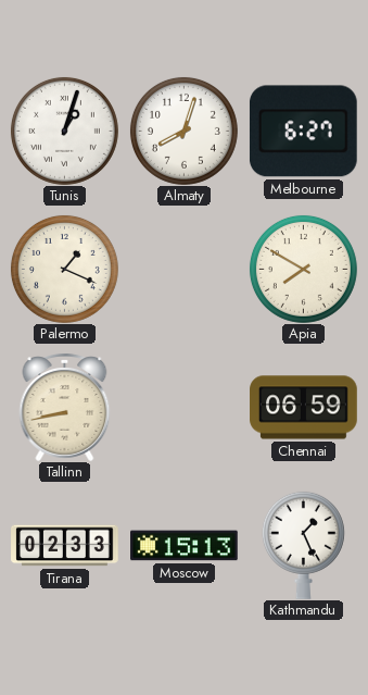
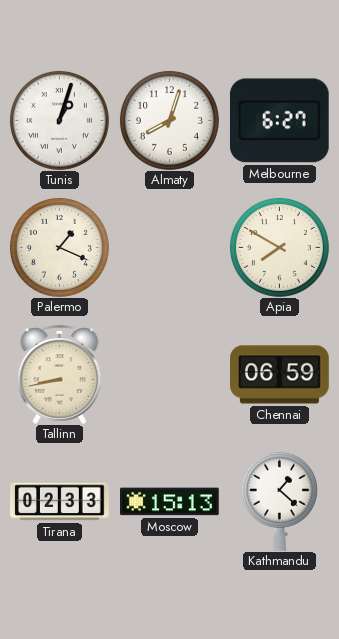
Kathmandu: 1:26 -> 1:22
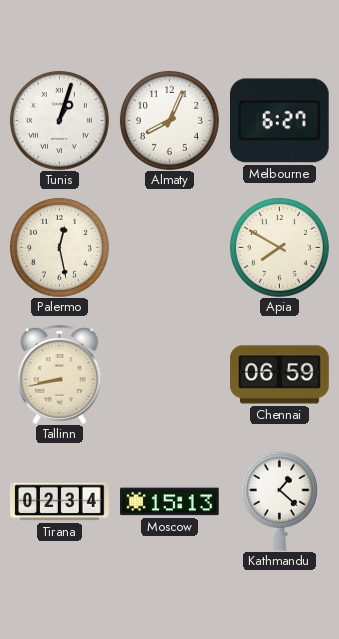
Almaty: 8:03 -> 8:04
Palermo: 1:19 -> 12:28
Tirana: 02:33 -> 02:34
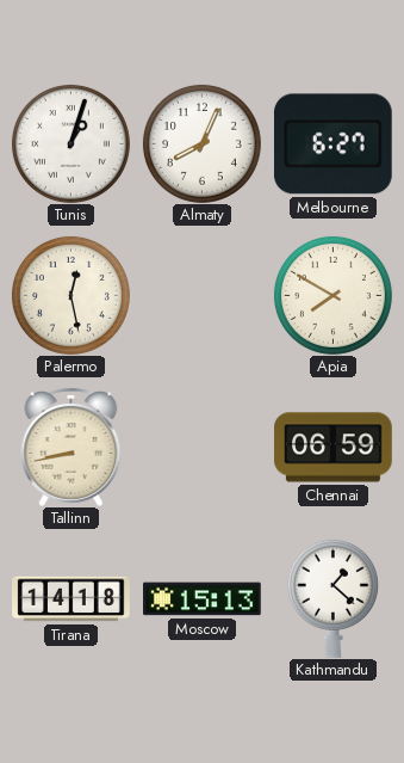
Tirana: 02:34 -> 14:18
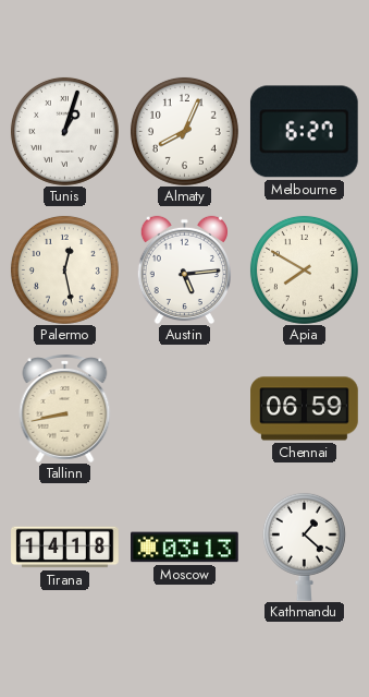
Austin: none -> 5:14
Moscow: 15:13 -> 03:13
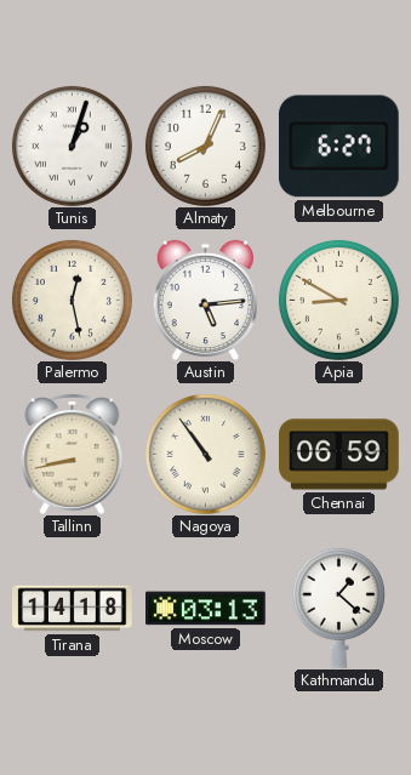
Apia: 7:50 -> 8:50
Nagoya: none -> 10:54
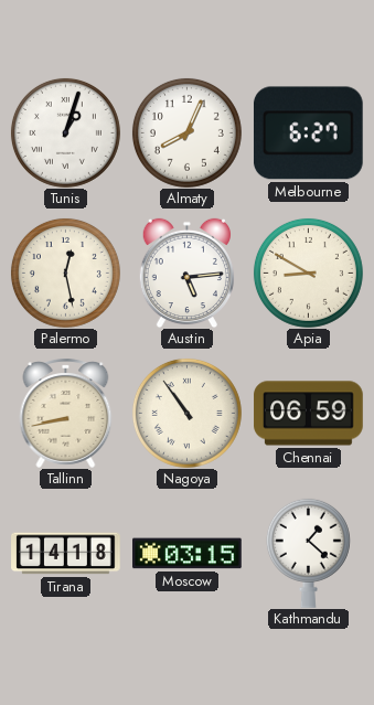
Moscow: 03:13 -> 03:15
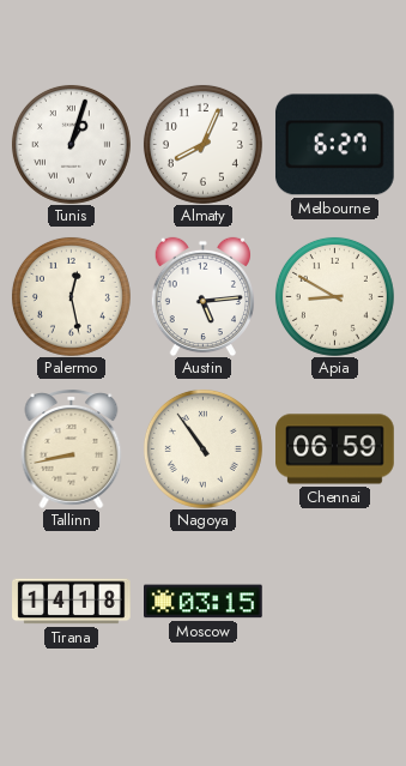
Kathmandu: 1:22 -> none
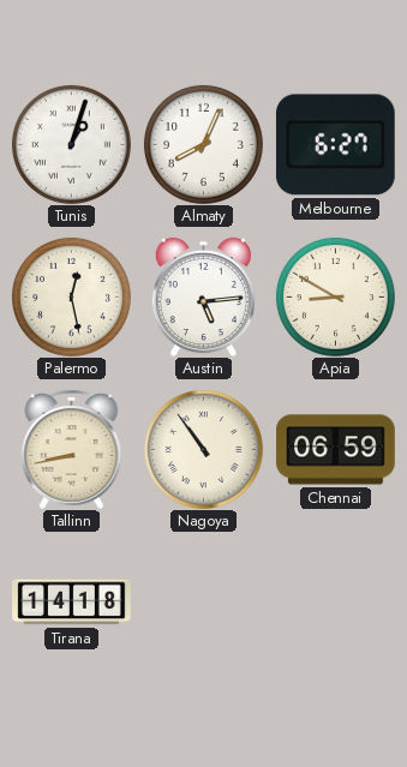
Moscow: 03:15 -> none
